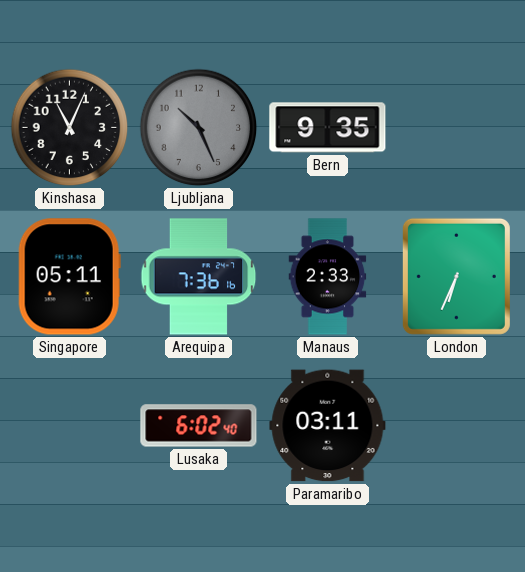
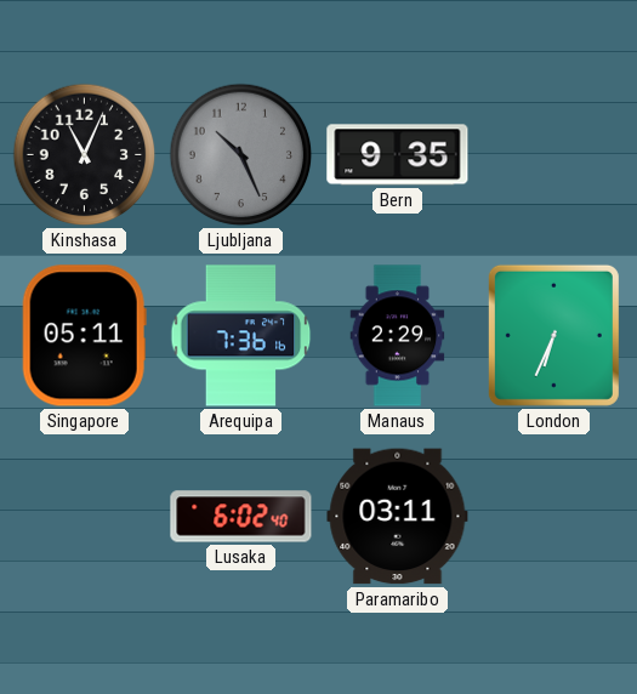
Manaus: 2:33 -> 2:29
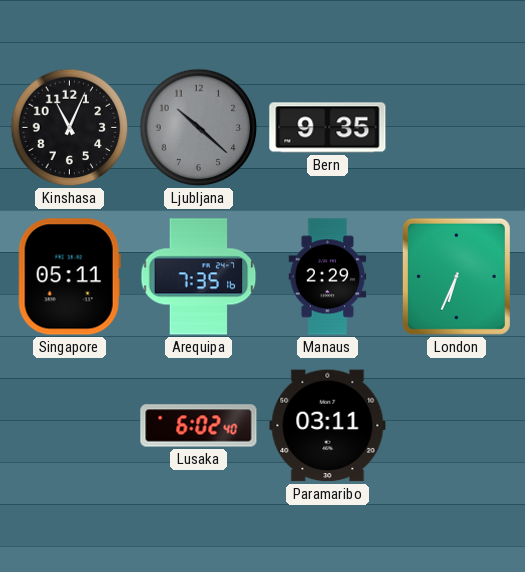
Ljubljana: 10:26 -> 10:22
Arequipa: 7:36 -> 7:35
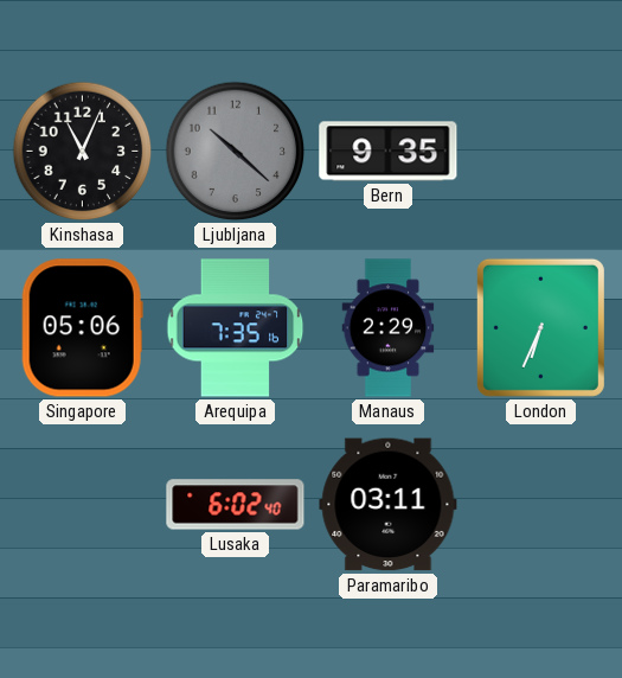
Singapore: 05:11 -> 05:06
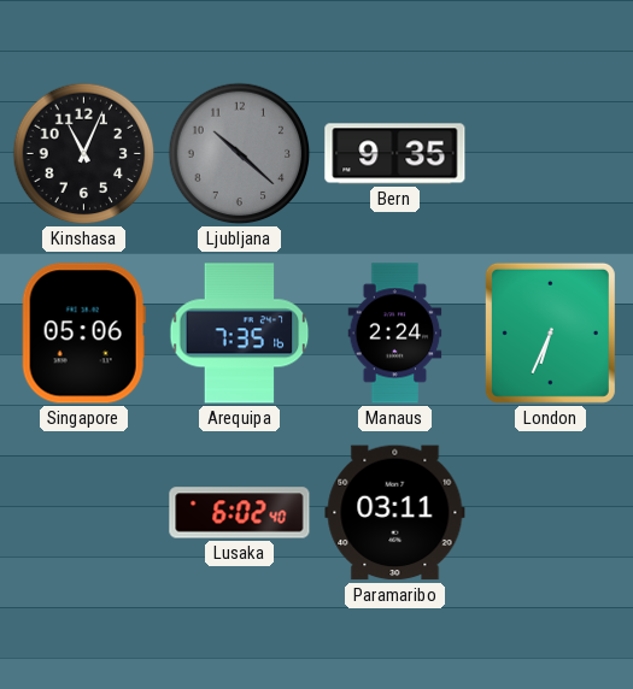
Manaus: 2:29 -> 2:24
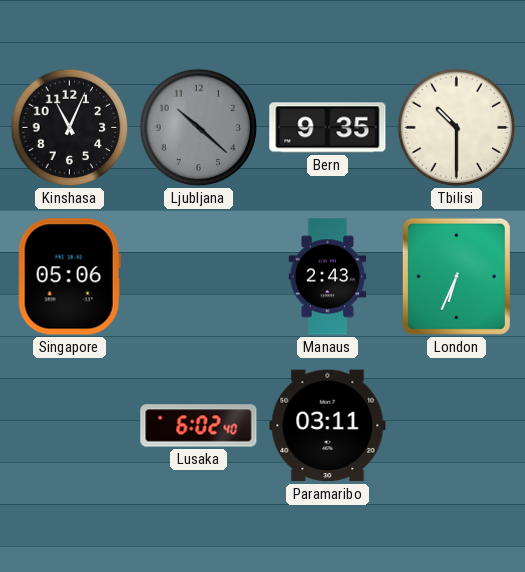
Tbilisi: none -> 10:30
Arequipa: 7:35 -> none
Manaus: 2:24 -> 2:43
